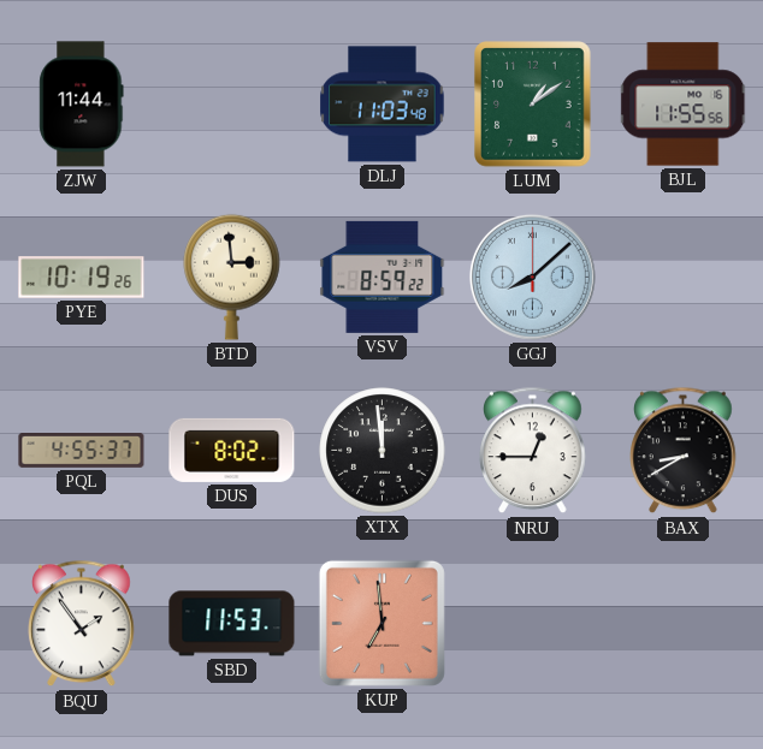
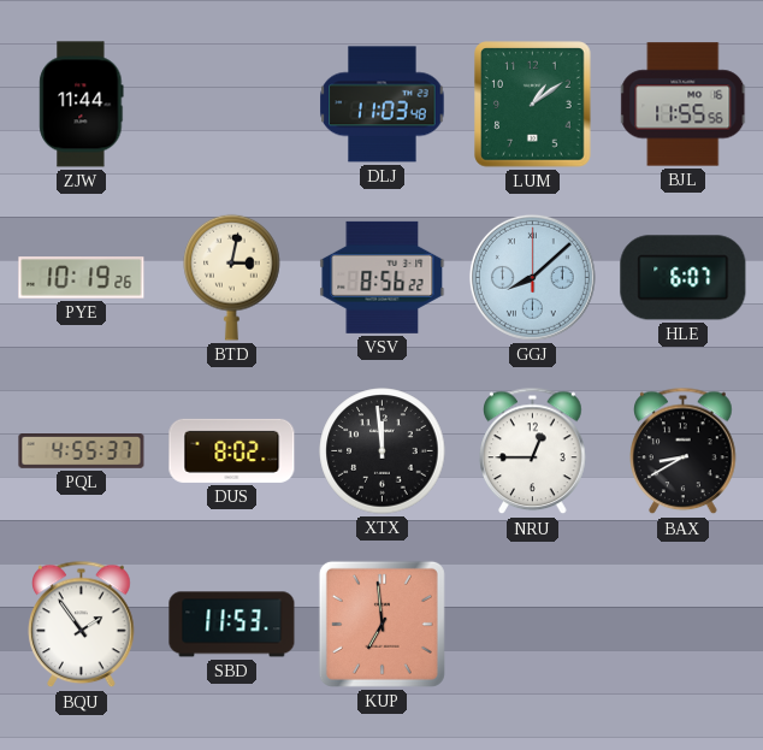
BTD: 2:59 -> 3:02
VSV: 8:59 -> 8:56
HLE: none -> 6:07
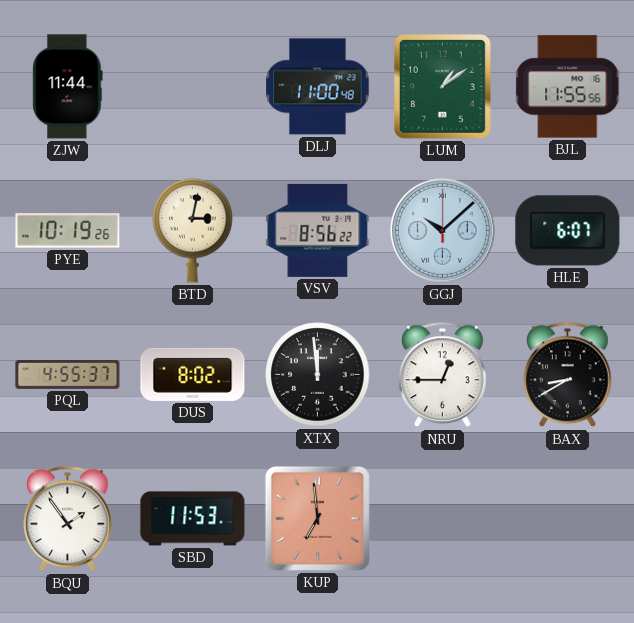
DLJ: 11:03 -> 11:00
GGJ: 8:08 -> 10:08
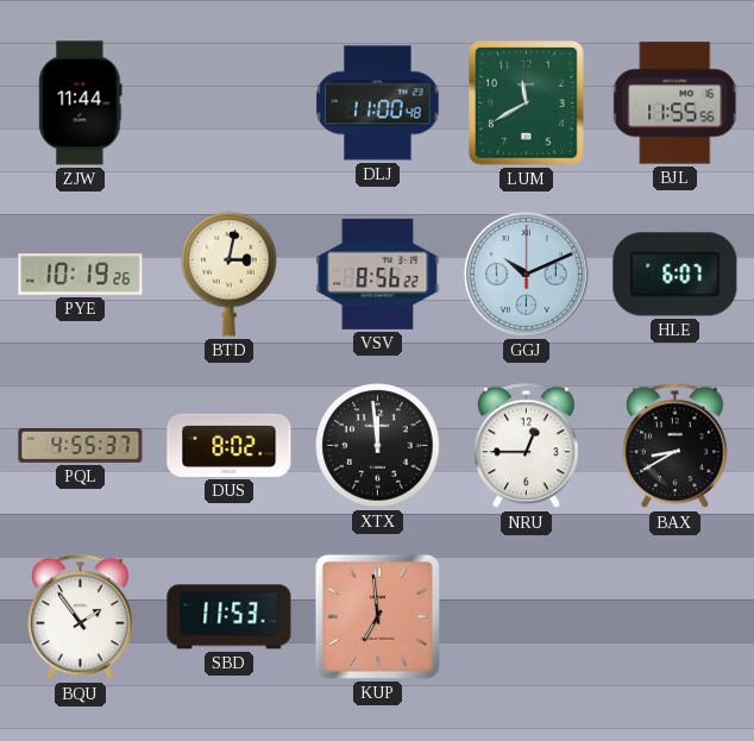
LUM: 1:09 -> 11:40
GGJ: 10:08 -> 10:11
